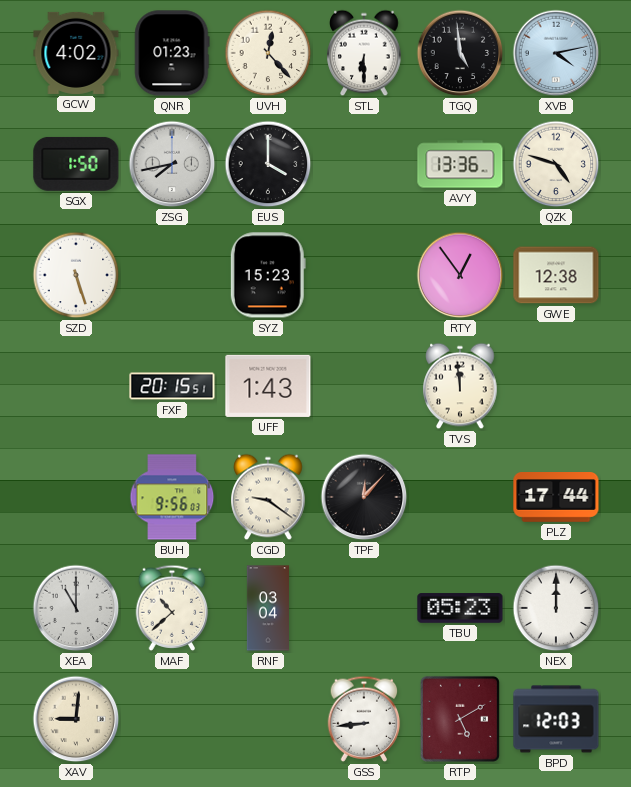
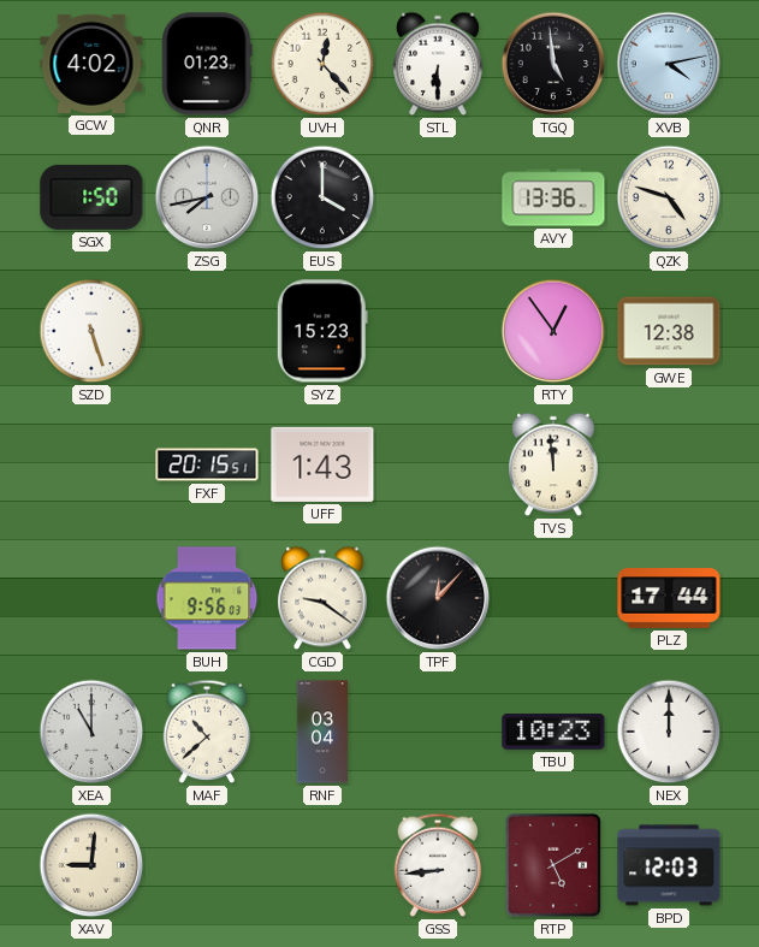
TBU: 05:23 -> 10:23
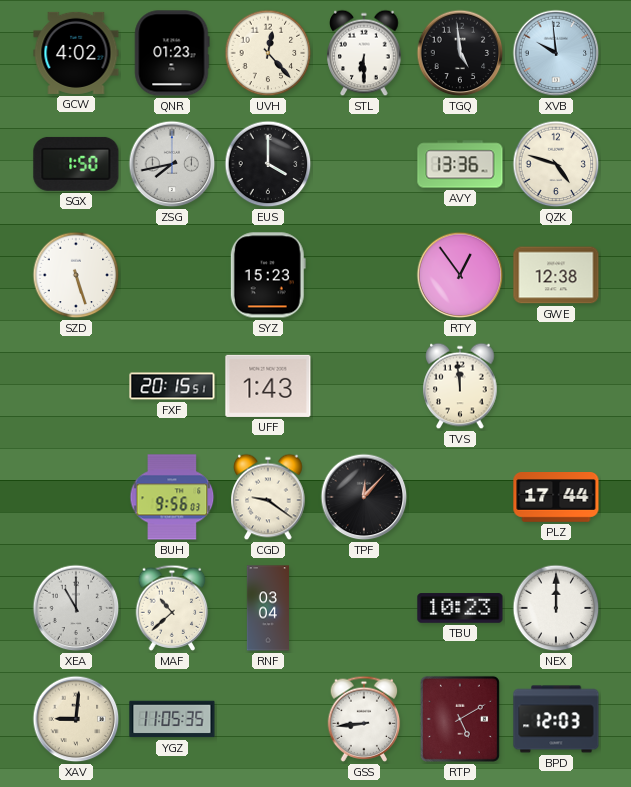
XVB: 4:13 -> 9:59
YGZ: none -> 11:05
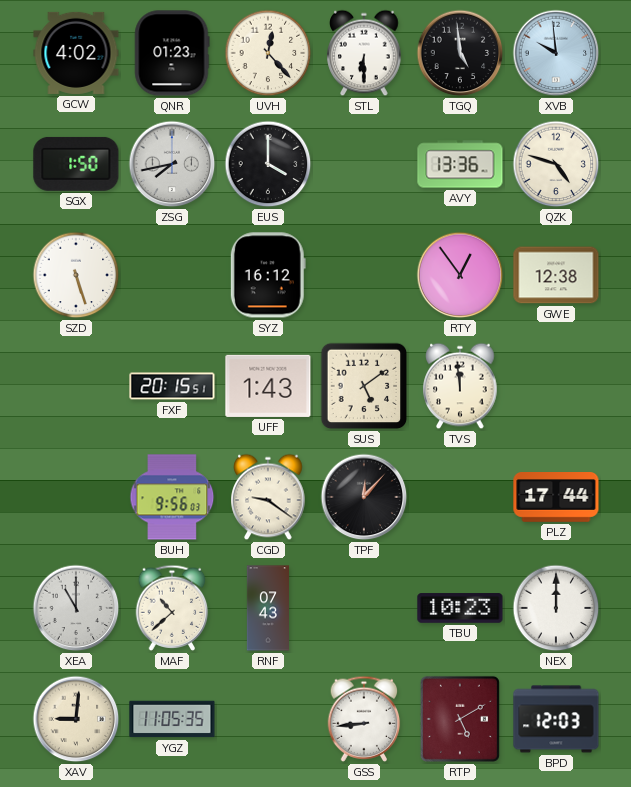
SYZ: 15:23 -> 16:12
SUS: none -> 5:09
RNF: 03:04 -> 07:43
